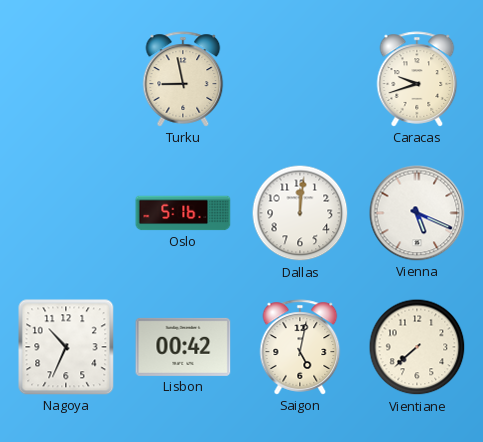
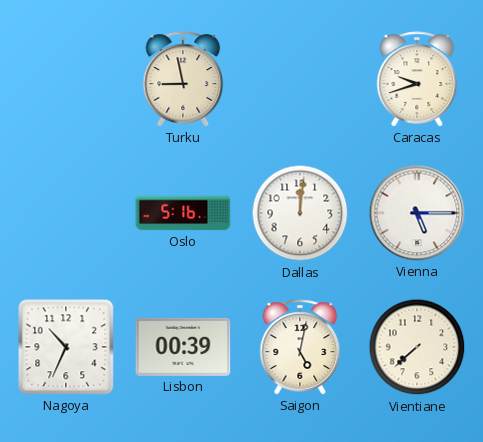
Vienna: 5:19 -> 5:15
Lisbon: 00:42 -> 00:39
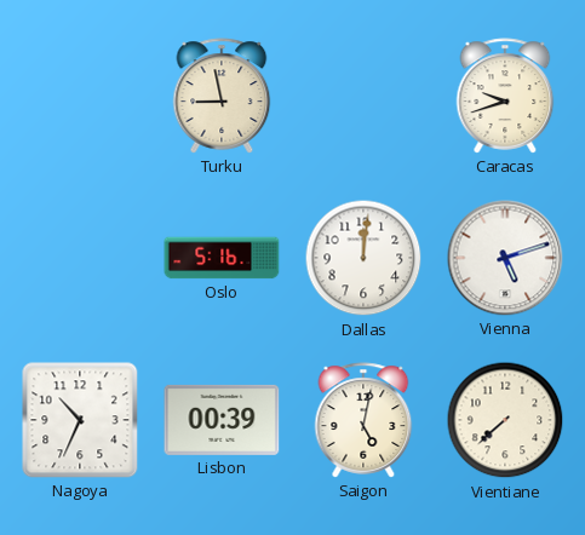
Vienna: 5:15 -> 5:12
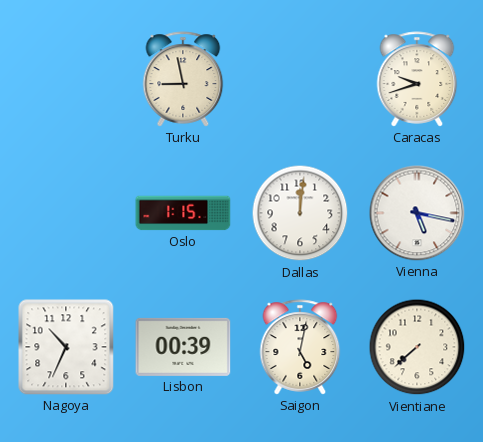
Oslo: 5:16 -> 1:15
Vienna: 5:12 -> 5:17
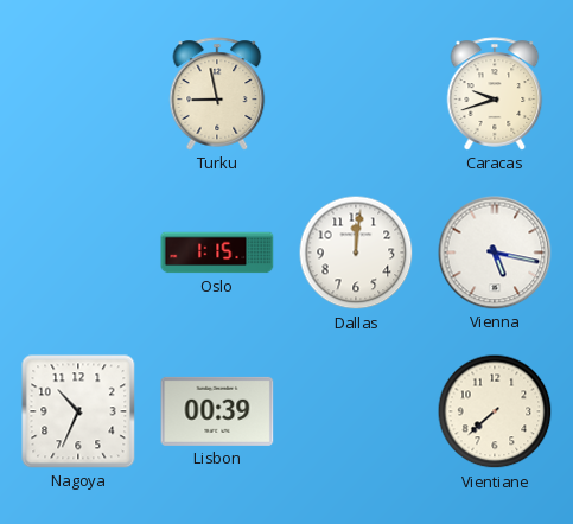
Saigon: 5:02 -> none
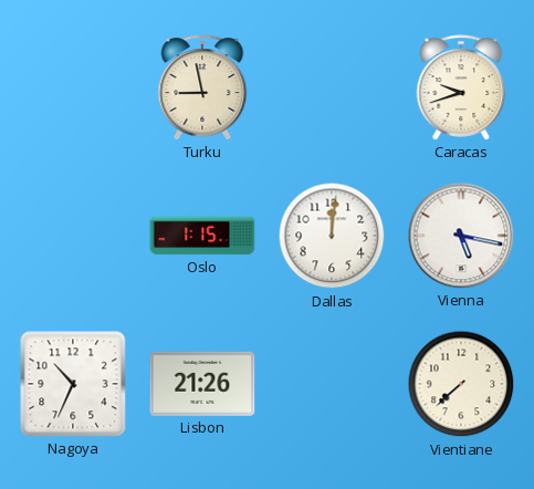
Lisbon: 00:39 -> 21:26
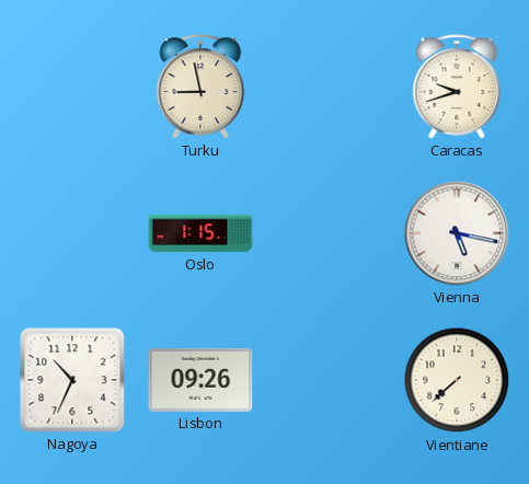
Dallas: 12:01 -> none
Lisbon: 21:26 -> 09:26
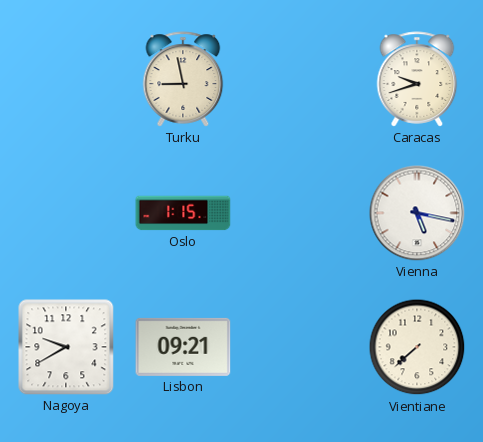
Nagoya: 10:34 -> 9:40
Lisbon: 09:26 -> 09:21
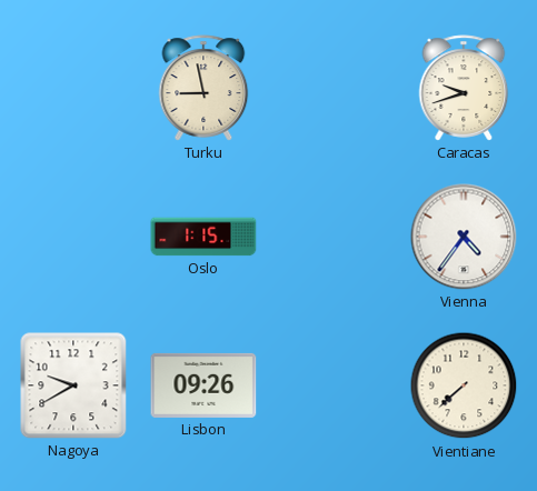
Vienna: 5:17 -> 4:36
Lisbon: 09:21 -> 09:26
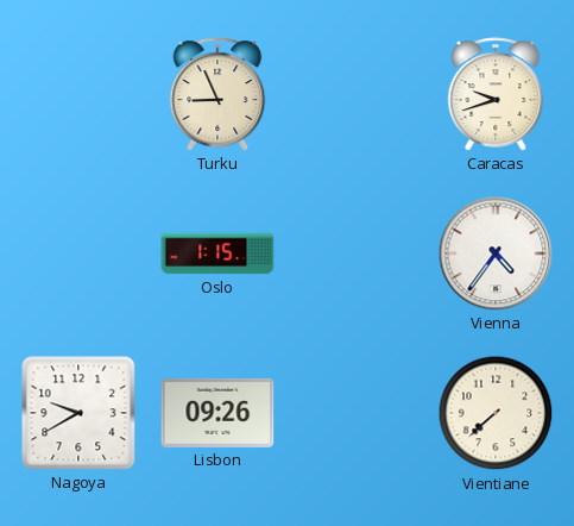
Turku: 8:58 -> 8:56
